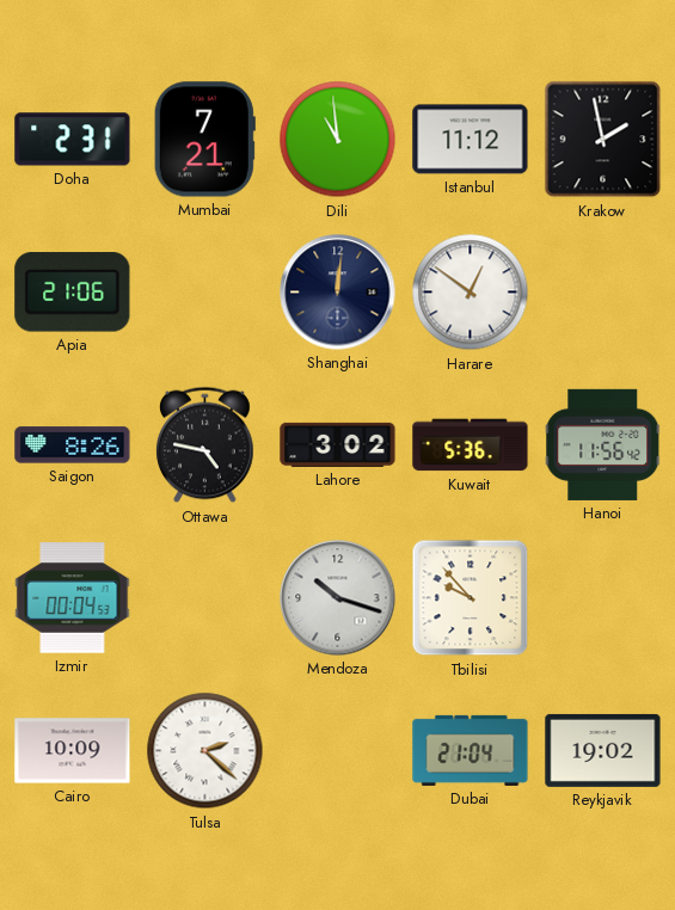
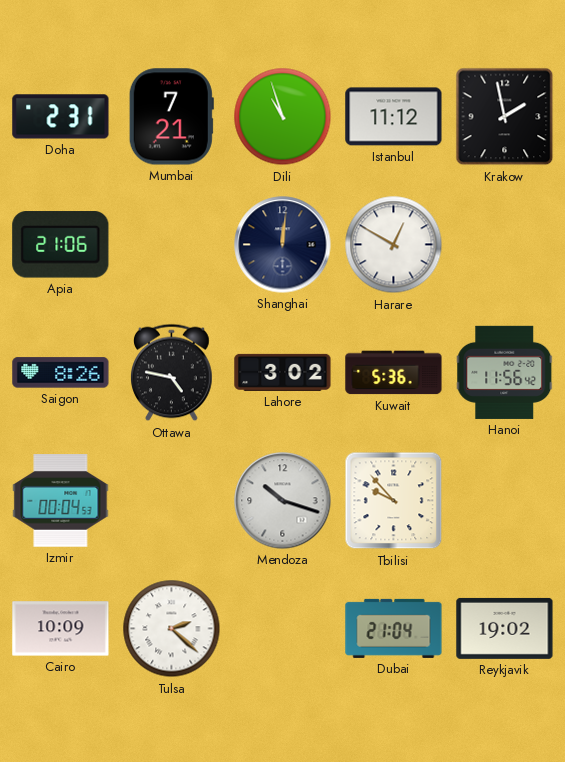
Dili: 10:59 -> 10:57
Harare: 12:51 -> 12:50
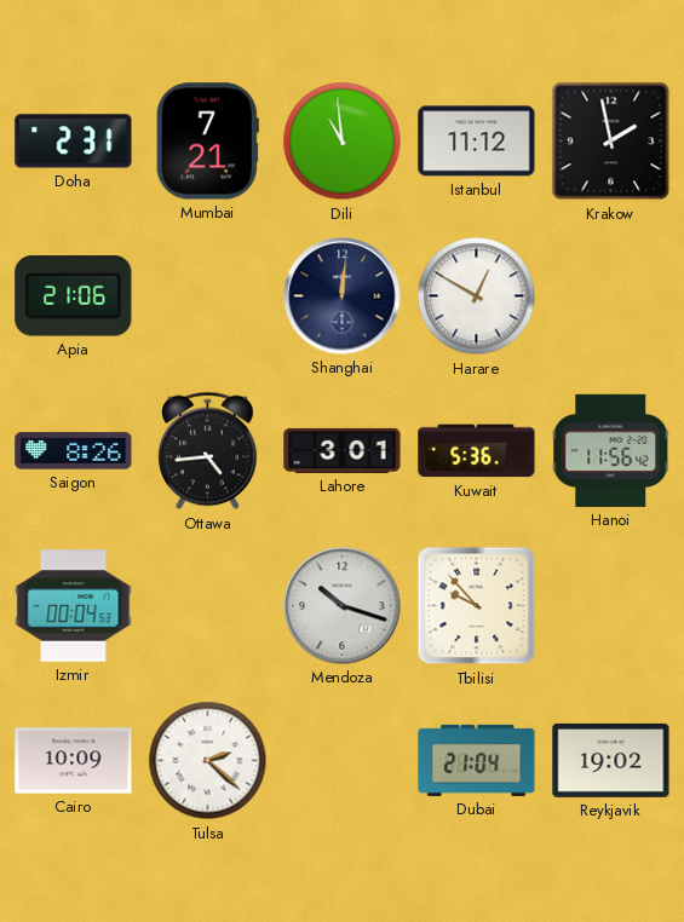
Dili: 10:57 -> 10:59
Ottawa: 4:47 -> 4:44
Lahore: 3:02 -> 3:01
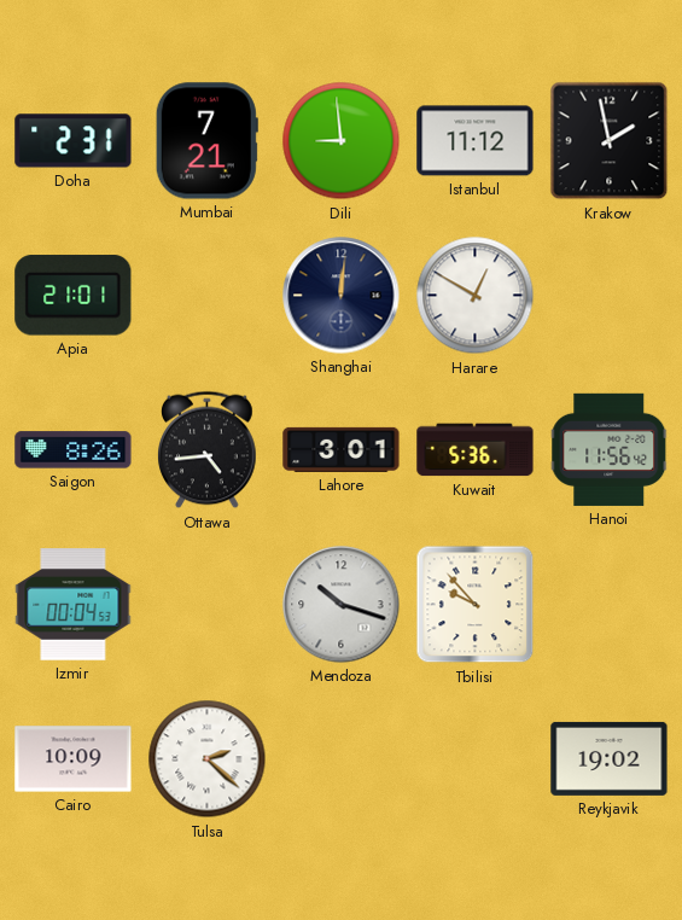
Dili: 10:59 -> 8:59
Apia: 21:06 -> 21:01
Dubai: 21:04 -> none
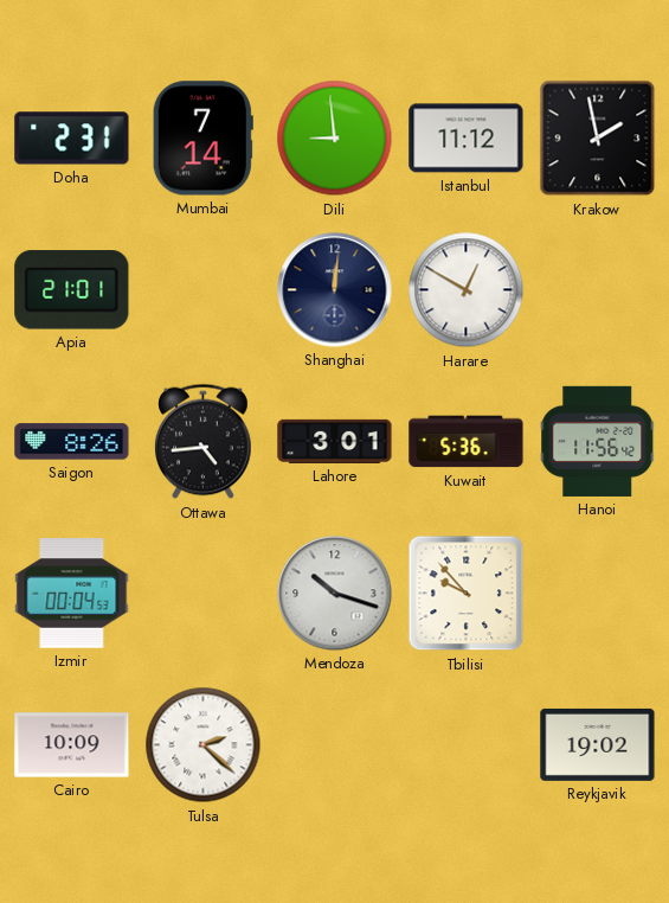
Mumbai: 7:21 -> 7:14
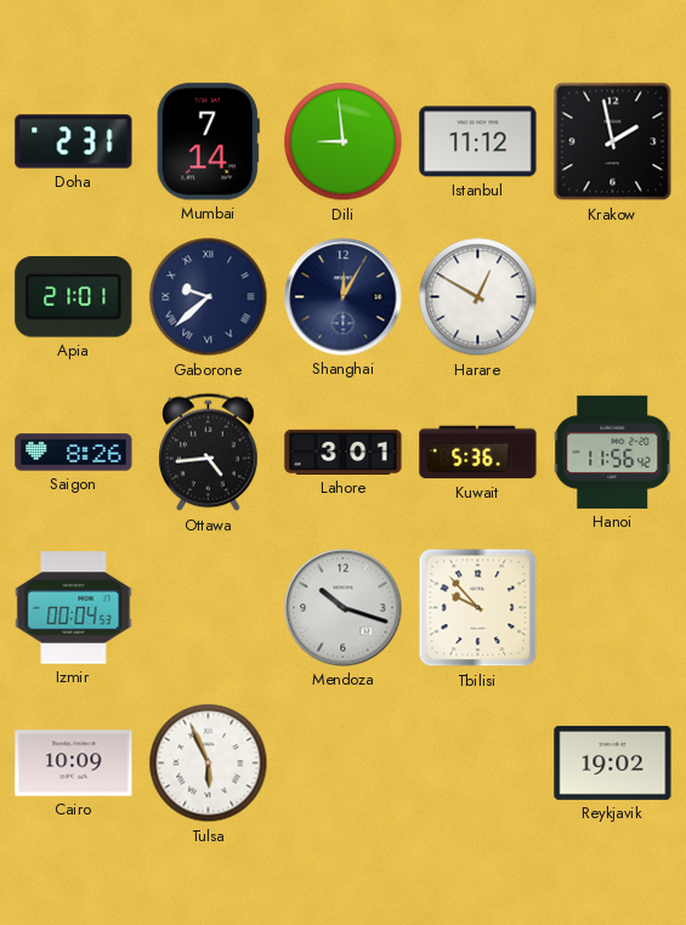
Gaborone: none -> 9:38
Shanghai: 12:01 -> 12:05
Tulsa: 2:22 -> 5:56
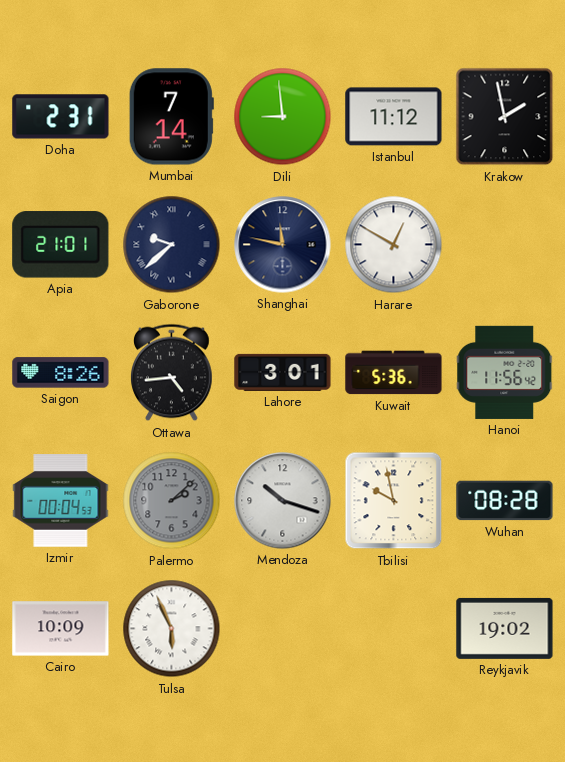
Shanghai: 12:05 -> 11:47
Palermo: none -> 2:08
Tbilisi: 9:53 -> 9:58
Wuhan: none -> 08:28
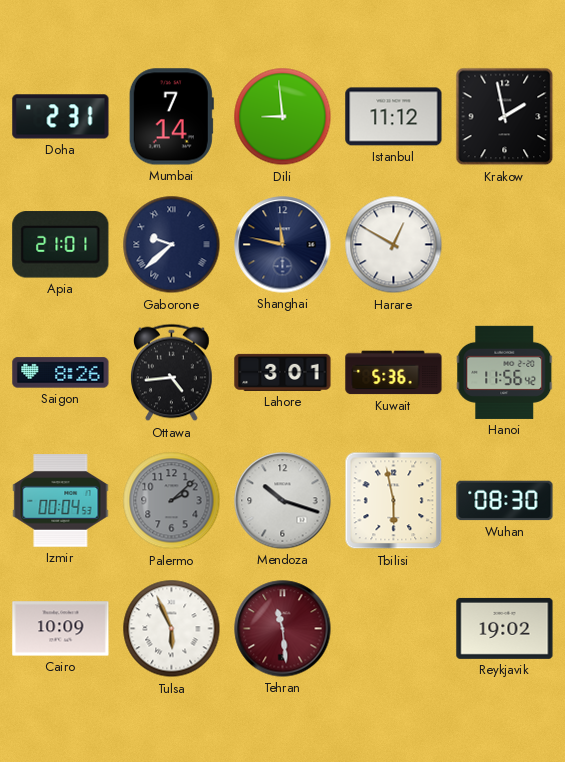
Tbilisi: 9:58 -> 5:58
Wuhan: 08:28 -> 08:30
Tehran: none -> 11:29
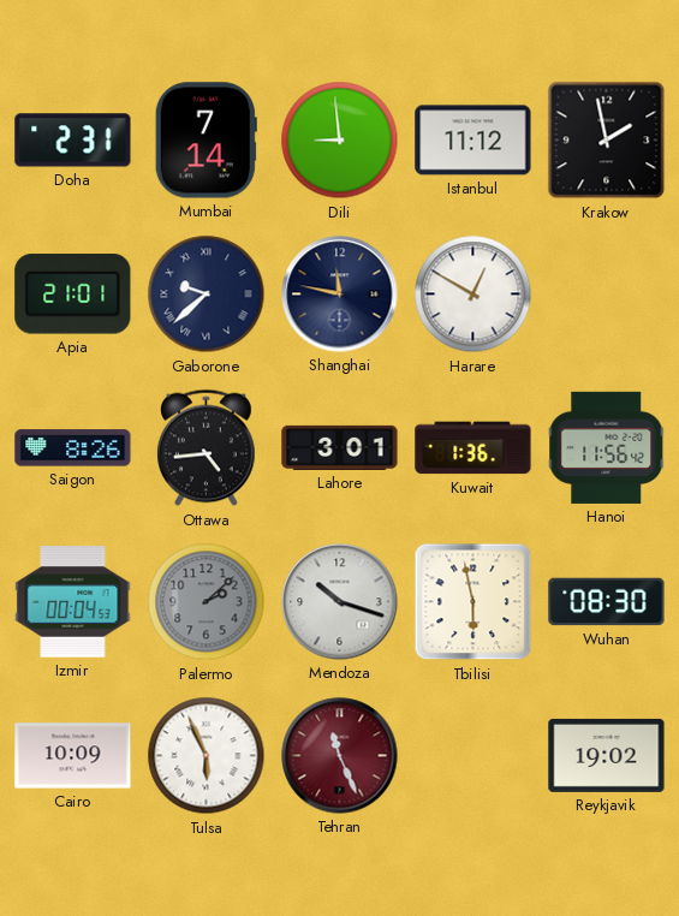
Kuwait: 5:36 -> 1:36
Tehran: 11:29 -> 11:26
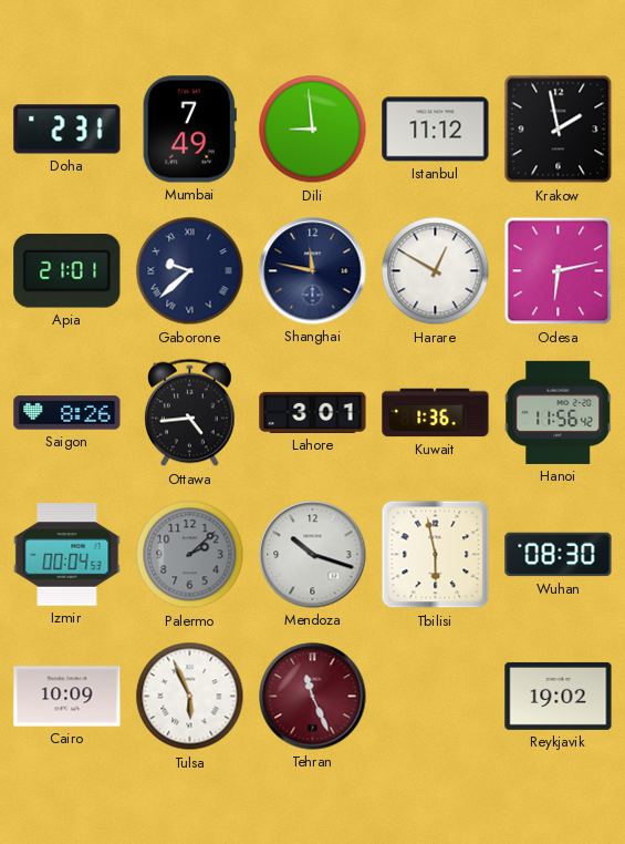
Mumbai: 7:14 -> 7:49
Odesa: none -> 6:13
